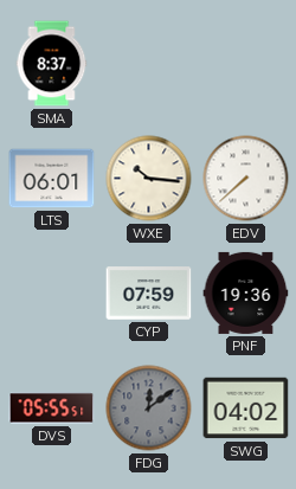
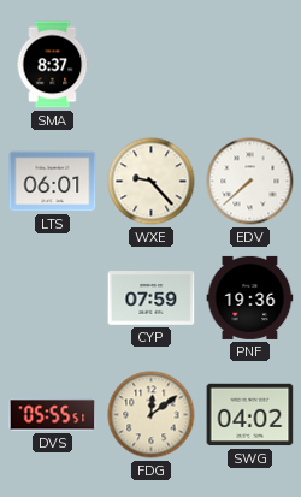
WXE: 10:16 -> 9:23
FDG dial: grey -> cream
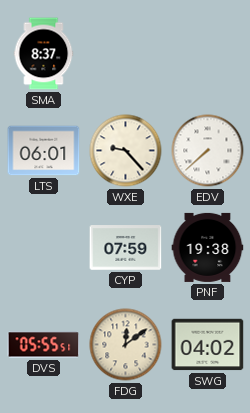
PNF: 19:36 -> 19:38
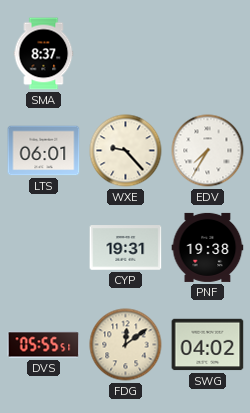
EDV: 7:38 -> 7:35
CYP: 07:59 -> 19:31
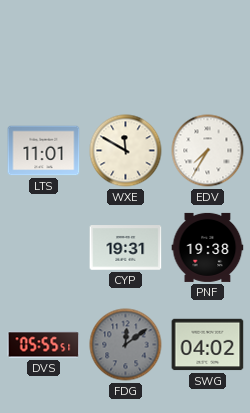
SMA: 8:37 -> none
LTS: 06:01 -> 11:01
WXE: 9:23 -> 11:50
FDG dial: cream -> grey
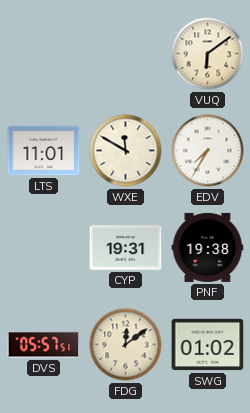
VUQ: none -> 6:09
DVS: 05:55 -> 05:57
FDG dial: grey -> cream
SWG: 04:02 -> 01:02
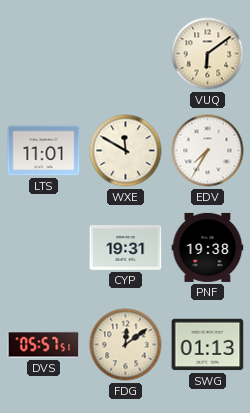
SWG: 01:02 -> 01:13
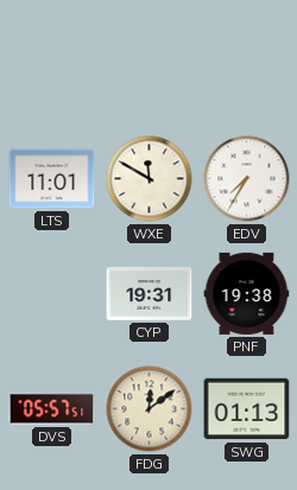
VUQ: 6:09 -> none
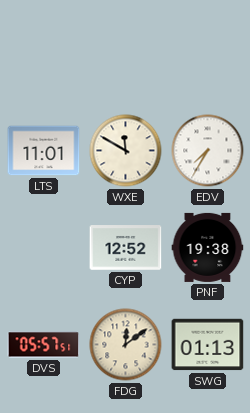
CYP: 19:31 -> 12:52
